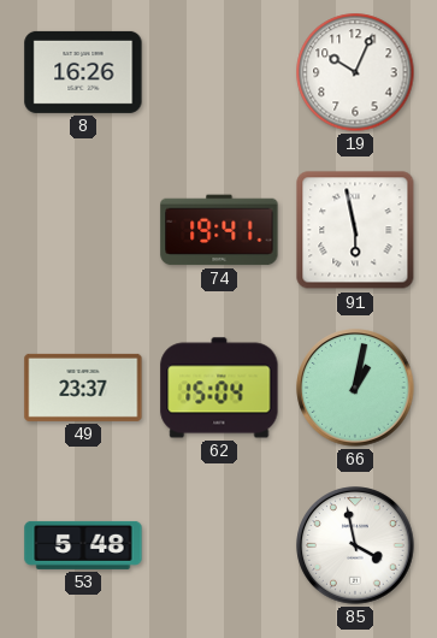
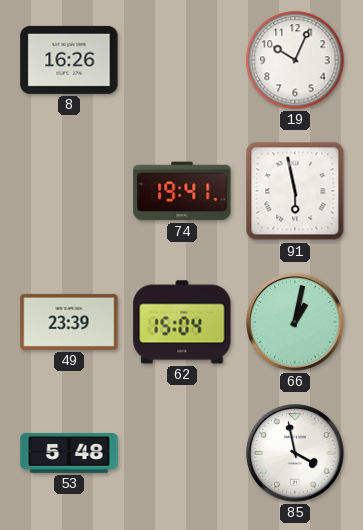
49: 23:37 -> 23:39
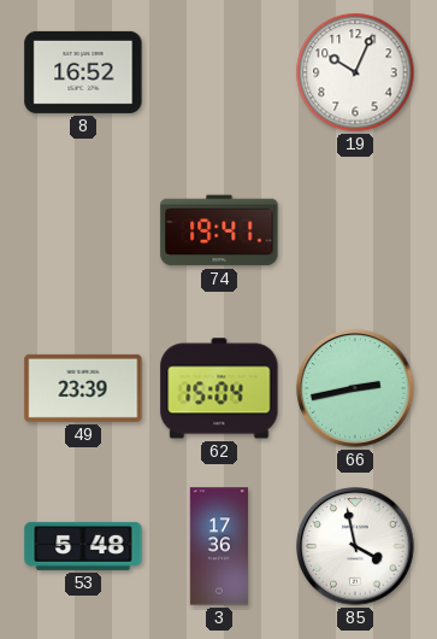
8: 16:26 -> 16:52
91: 5:58 -> none
66: 1:02 -> 2:43
3: none -> 17:36
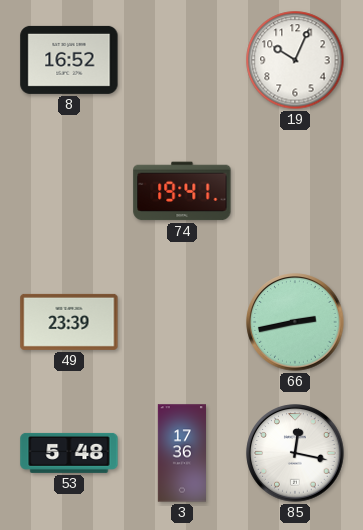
62: 15:04 -> none
85: 3:58 -> 12:17
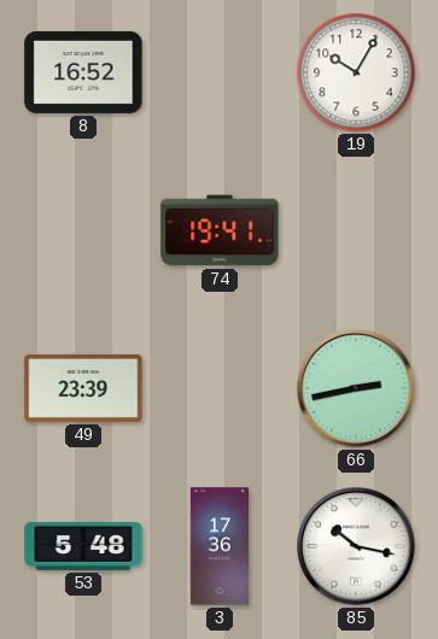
19: 10:04 -> 10:05
85: 12:17 -> 10:17
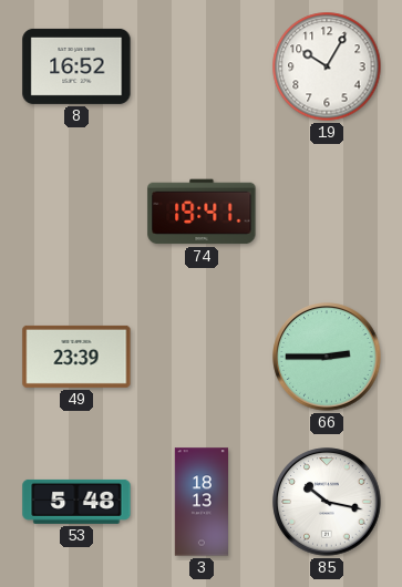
66: 2:43 -> 2:45
3: 17:36 -> 18:13
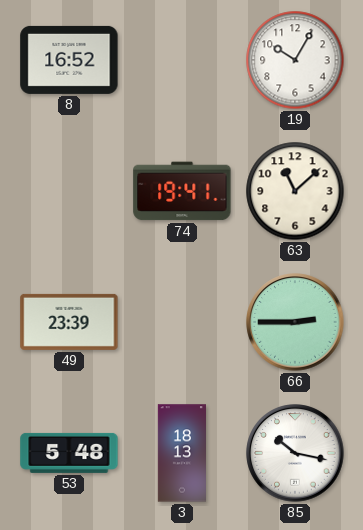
63: none -> 11:08
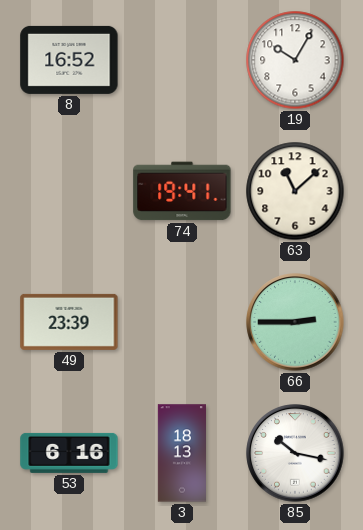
53: 5:48 -> 6:16
